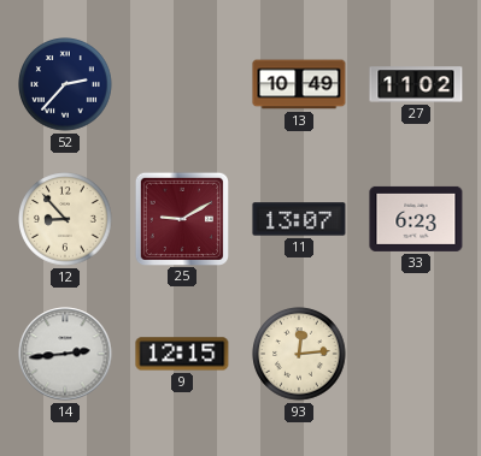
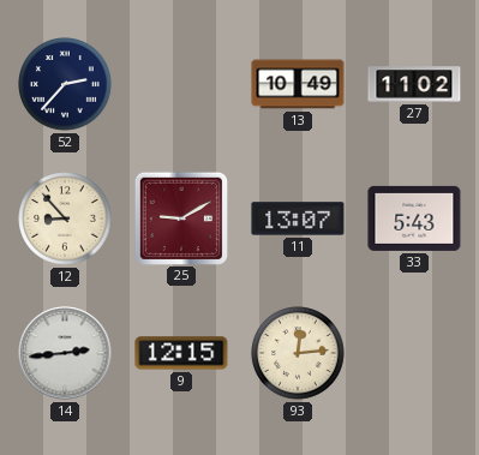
33: 6:23 -> 5:43
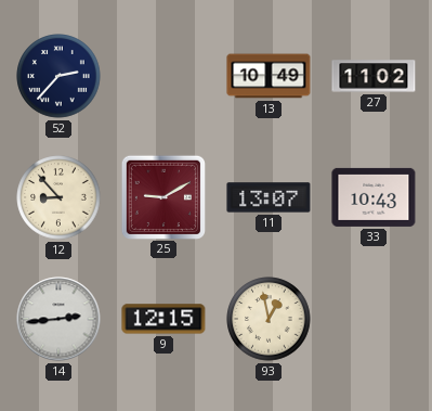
33: 5:43 -> 10:43
93: 12:14 -> 12:58
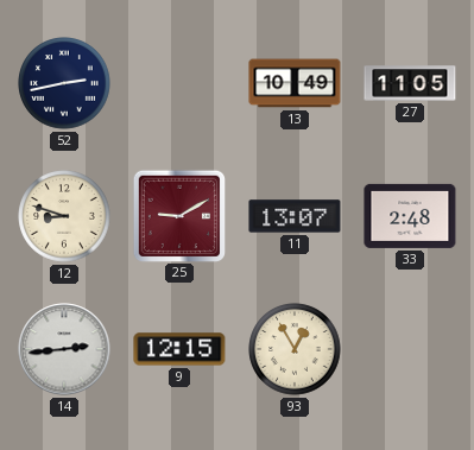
52: 2:37 -> 2:43
27: 11:02 -> 11:05
12: 8:53 -> 8:48
33: 10:43 -> 2:48
93: 12:58 -> 12:55
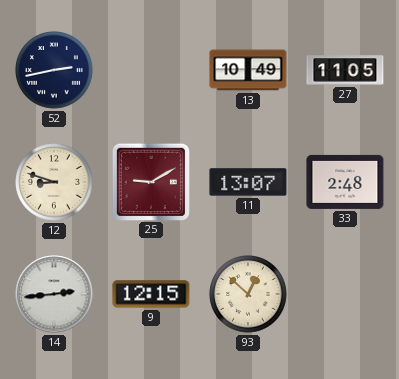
93: 12:55 -> 12:52
